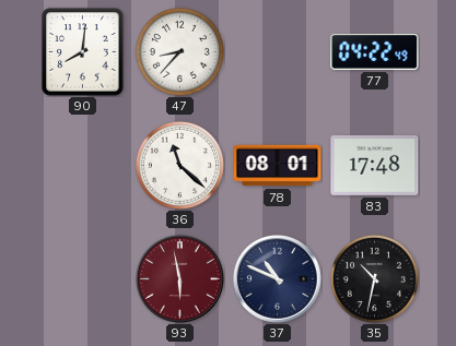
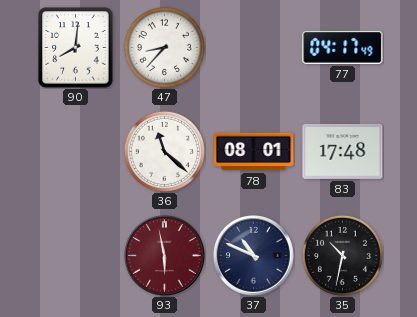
77: 04:22 -> 04:17
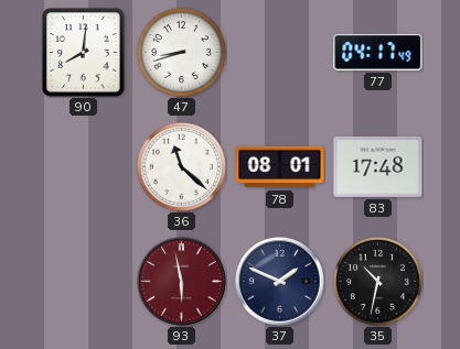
47: 8:37 -> 8:42
37: 10:49 -> 1:49
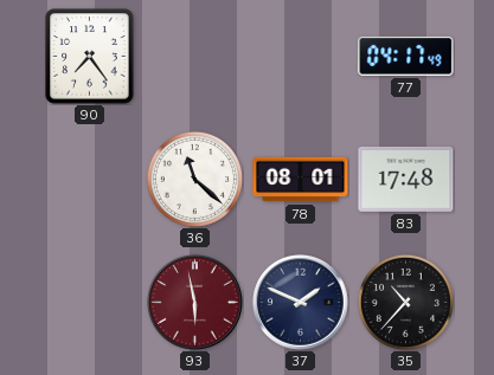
90: 8:01 -> 7:24
47: 8:42 -> none
35: 10:32 -> 10:37
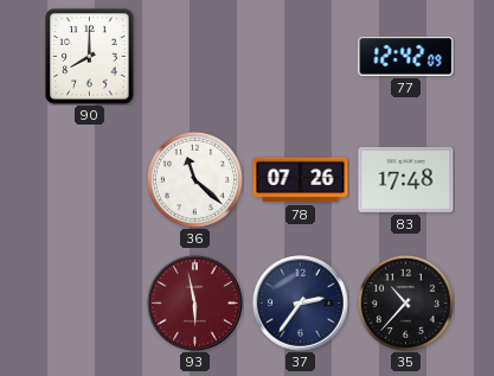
90: 7:24 -> 8:00
77: 04:17 -> 12:42
78: 08:01 -> 07:26
37: 1:49 -> 2:36
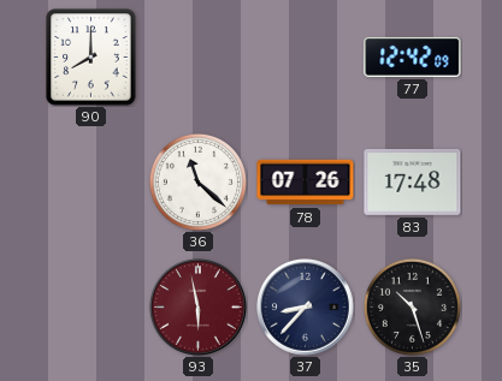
37: 2:36 -> 8:37
35: 10:37 -> 10:27
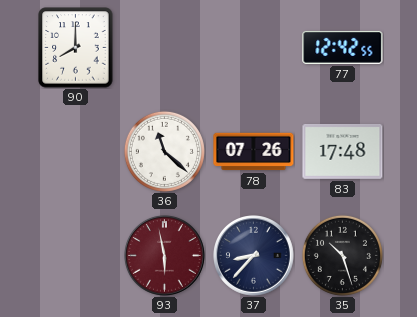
77: 12:42:09 -> 12:42:55
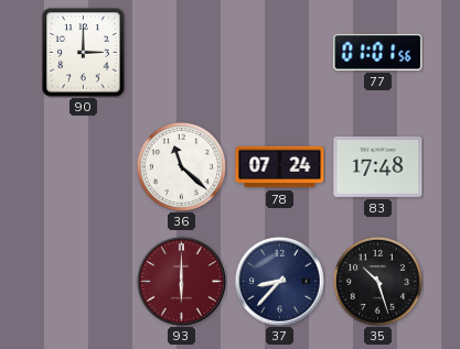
90: 8:00 -> 3:00
77: 12:42 -> 01:01
78: 07:26 -> 07:24
93: 5:58 -> 6:00
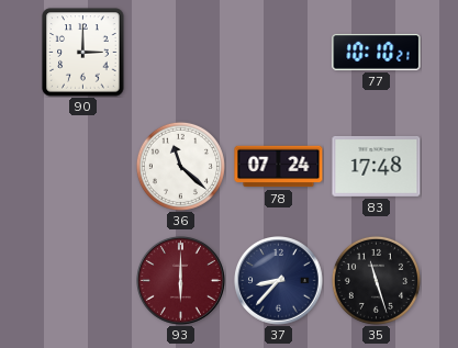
77: 01:01 -> 10:10
35: 10:27 -> 11:27
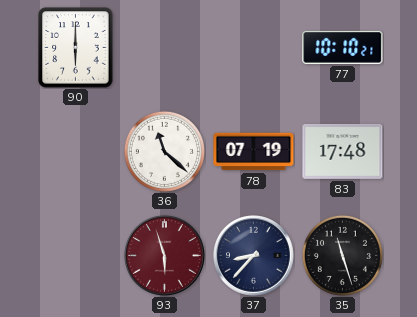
90: 3:00 -> 6:00
78: 07:24 -> 07:19
93: 6:00 -> 5:57
